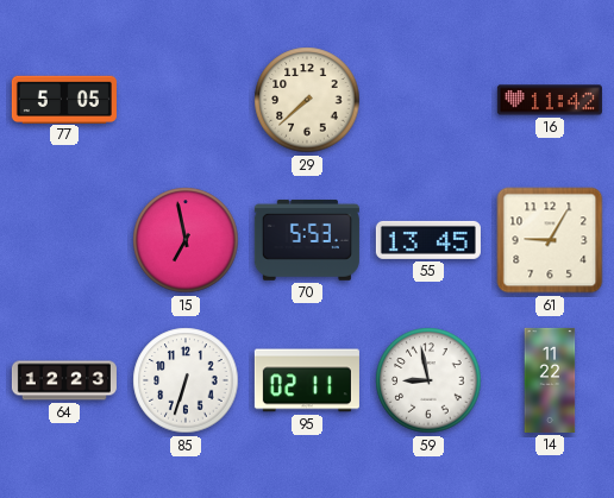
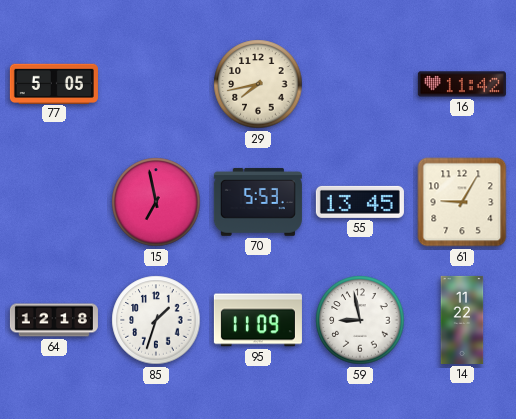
29: 7:38 -> 7:43
64: 12:23 -> 12:18
85: 6:33 -> 1:33
95: 02:11 -> 11:09
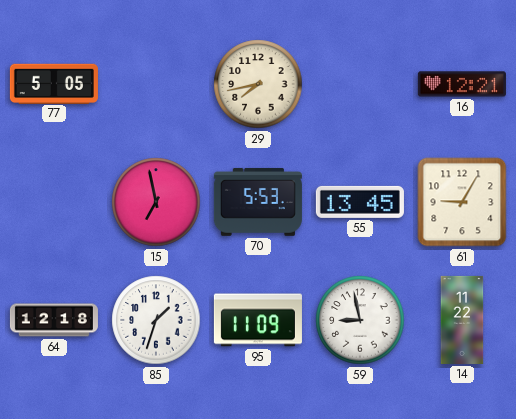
16: 11:42 -> 12:21
